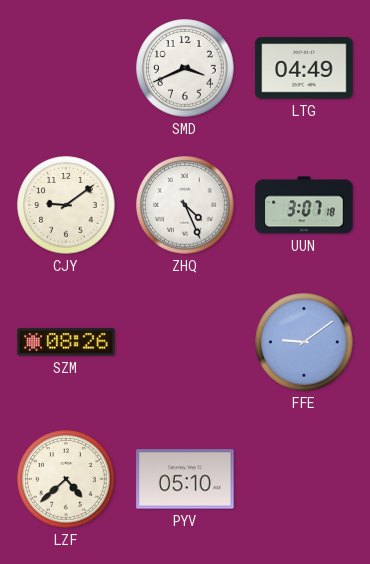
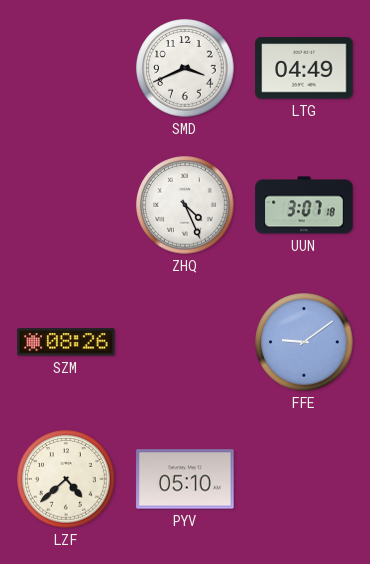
CJY: 9:09 -> none
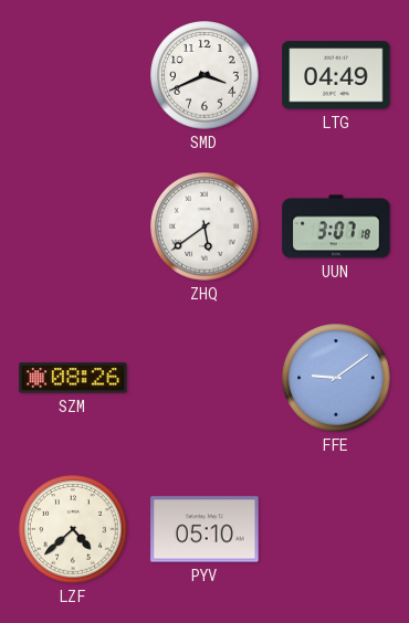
ZHQ: 4:26 -> 5:39
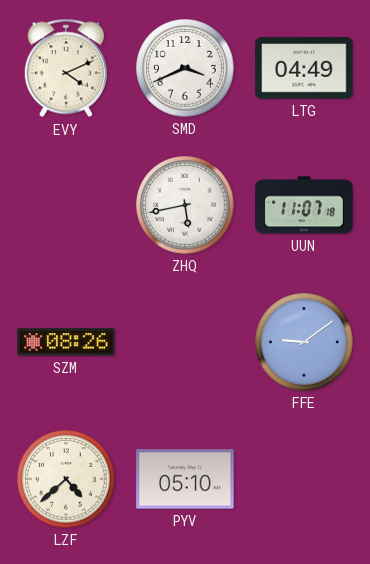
EVY: none -> 4:11
ZHQ: 5:39 -> 5:43
UUN: 3:07 -> 11:07
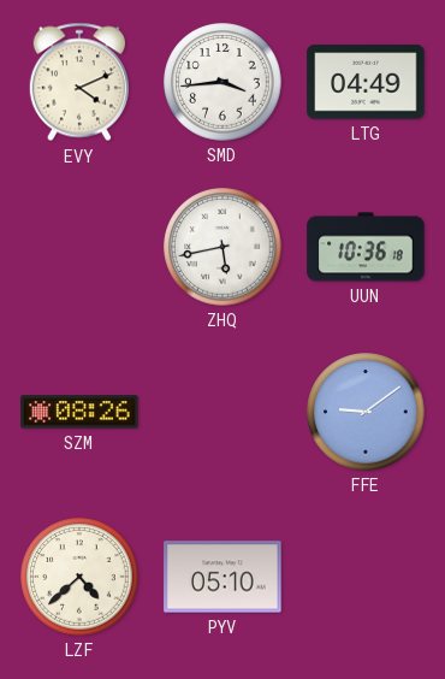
SMD: 3:41 -> 3:44
UUN: 11:07 -> 10:36
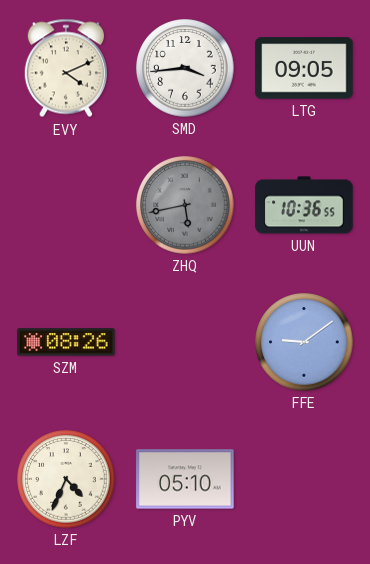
LTG: 04:49 -> 09:05
ZHQ dial: white -> grey
UUN: 10:36:18 -> 10:36:55
LZF: 4:38 -> 4:34
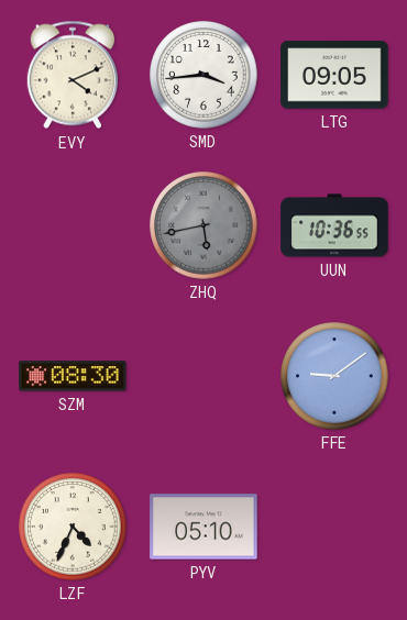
SZM: 08:26 -> 08:30
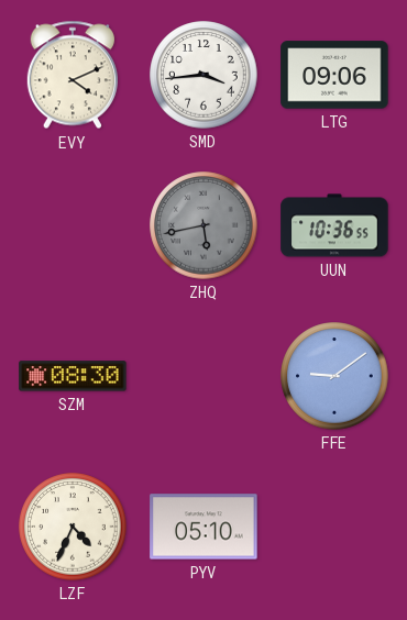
LTG: 09:05 -> 09:06
